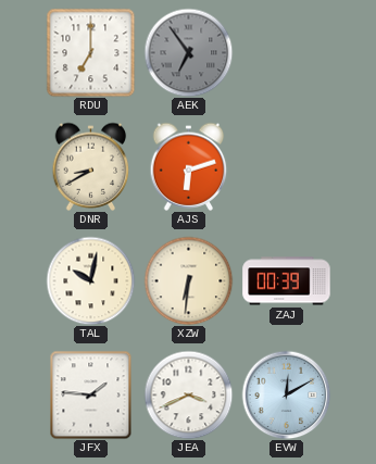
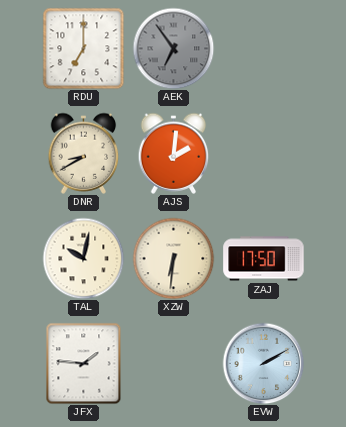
AJS: 6:12 -> 2:01
ZAJ: 00:39 -> 17:50
JEA: 3:41 -> none
EVW: 12:10 -> 2:10
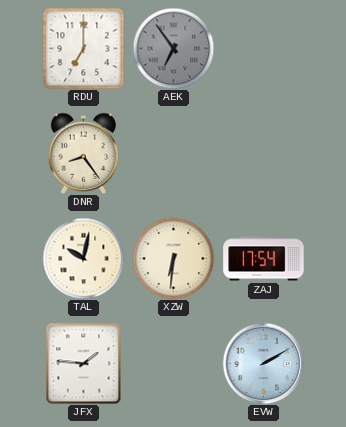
DNR: 8:40 -> 8:24
AJS: 2:01 -> none
ZAJ: 17:50 -> 17:54
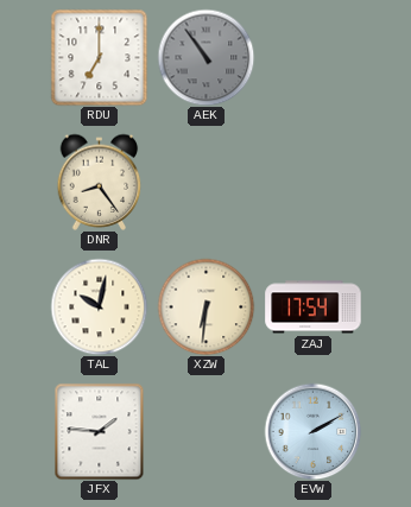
AEK: 6:54 -> 10:54
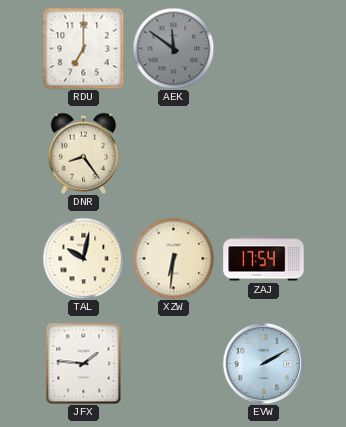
AEK: 10:54 -> 11:51
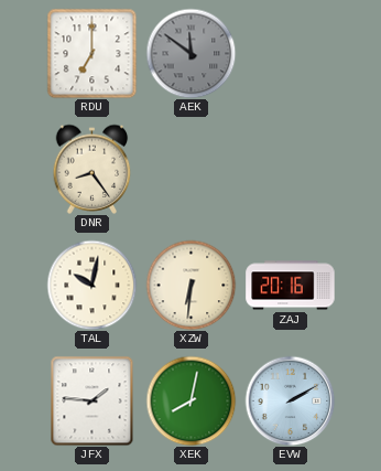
ZAJ: 17:54 -> 20:16
XEK: none -> 8:02
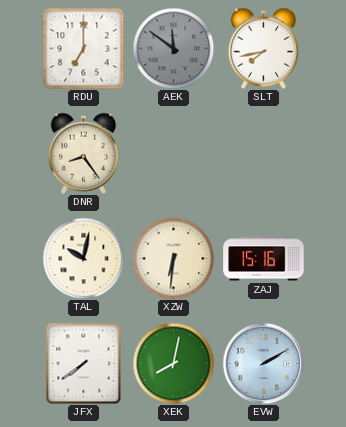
SLT: none -> 7:43
ZAJ: 20:16 -> 15:16
JFX: 1:46 -> 7:39
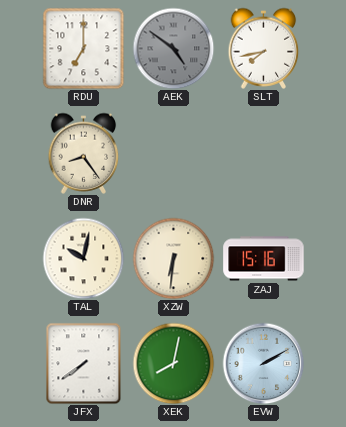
AEK: 11:51 -> 4:51
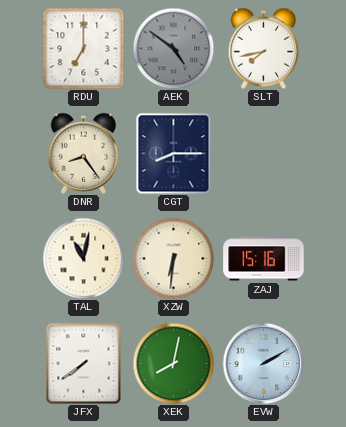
CGT: none -> 8:15
TAL: 10:02 -> 11:02
